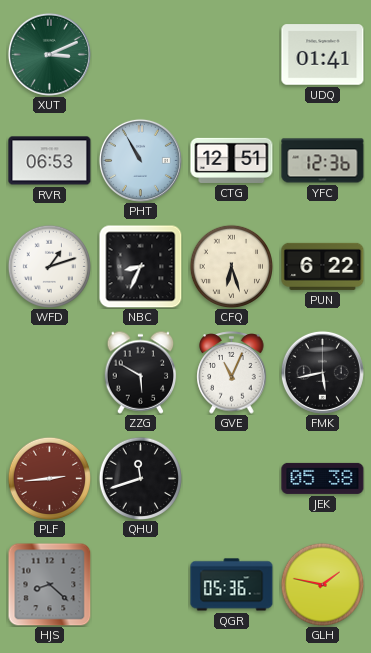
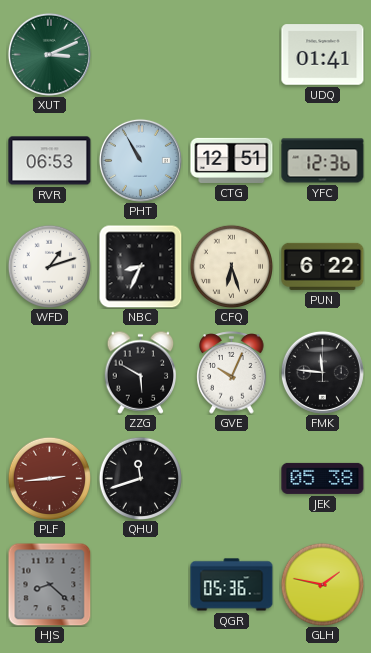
GVE: 11:04 -> 10:04
FMK: 5:43 -> 11:46
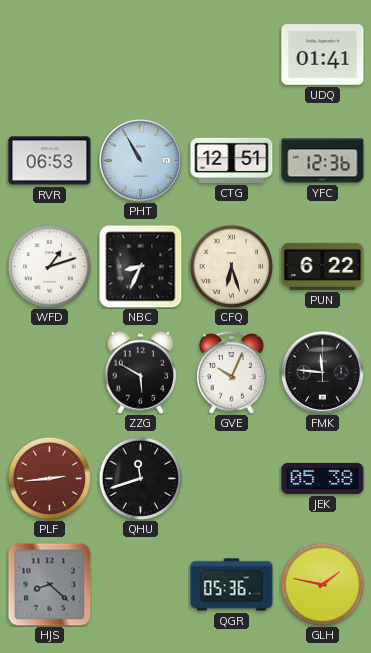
XUT: 3:11 -> none
